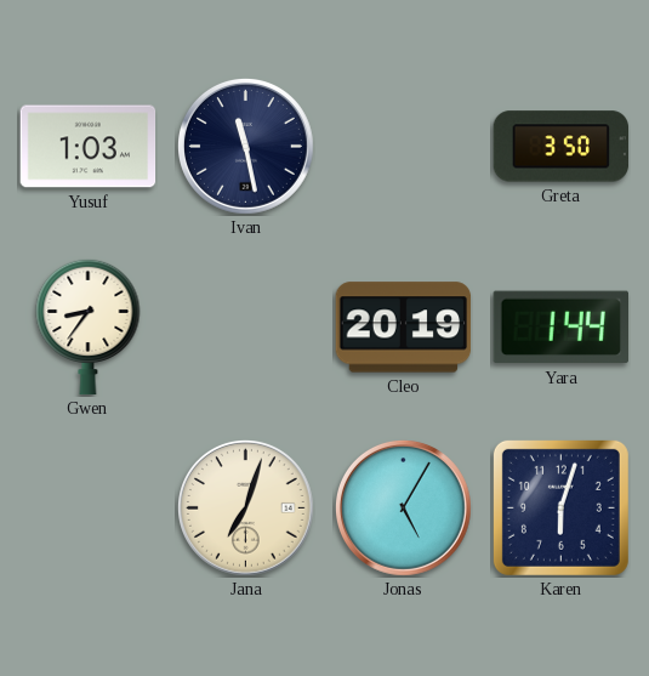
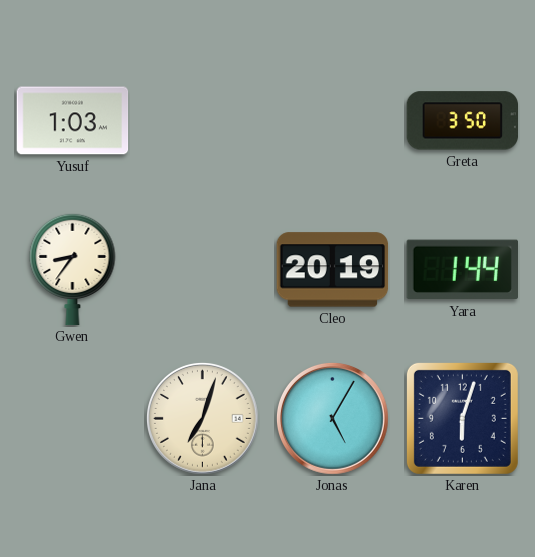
Ivan: 11:28 -> none
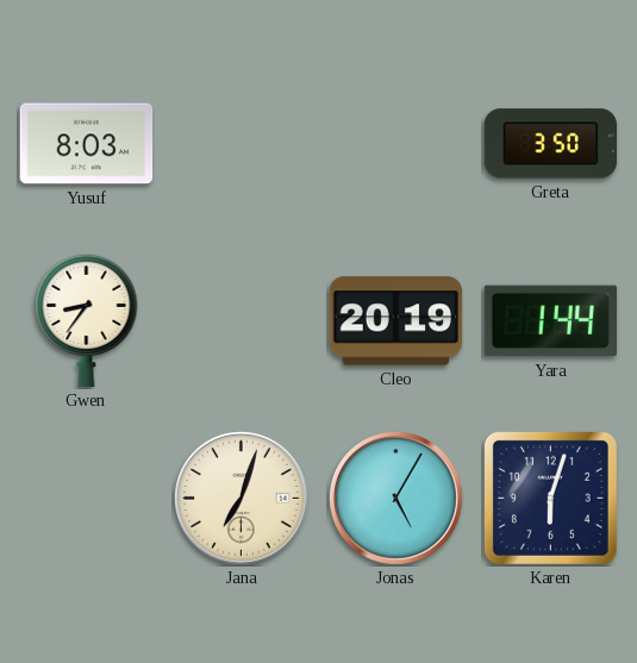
Yusuf: 1:03 -> 8:03
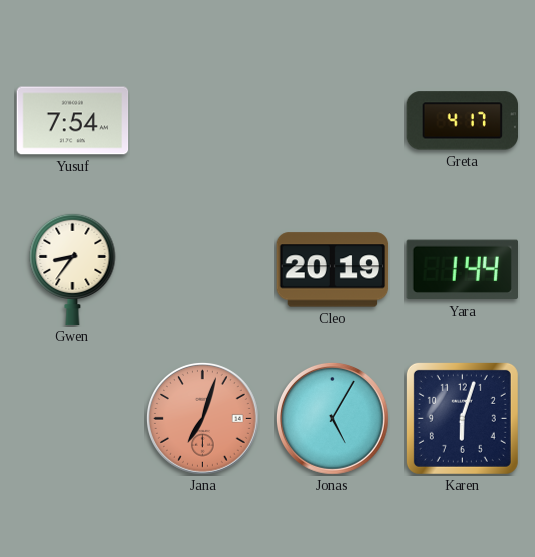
Yusuf: 8:03 -> 7:54
Greta: 3:50 -> 4:17
Jana dial: cream -> salmon
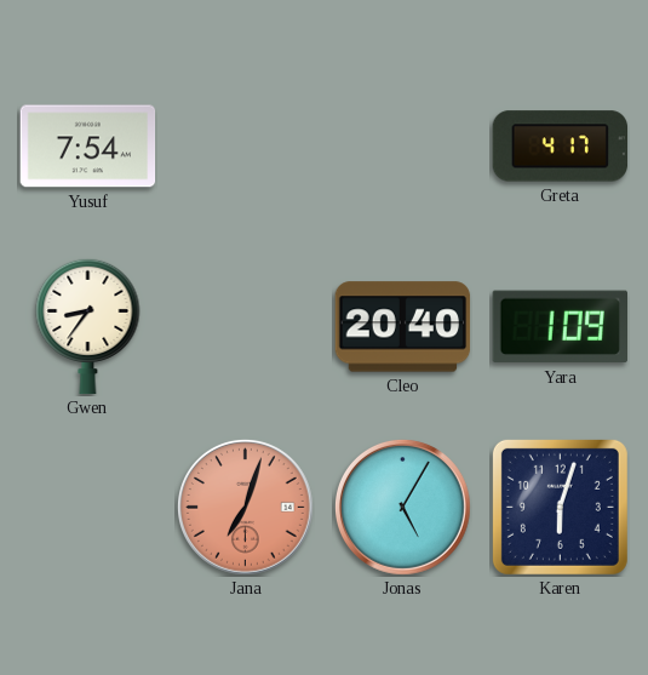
Cleo: 20:19 -> 20:40
Yara: 1:44 -> 1:09
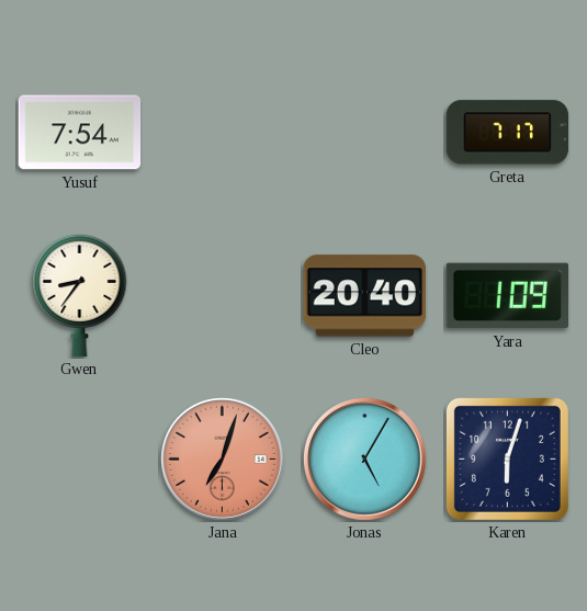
Greta: 4:17 -> 7:17
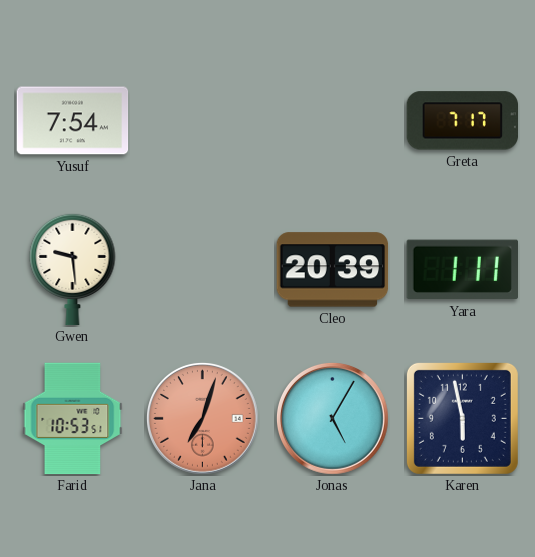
Gwen: 8:36 -> 9:29
Cleo: 20:40 -> 20:39
Yara: 1:09 -> 1:11
Farid: none -> 10:53
Karen: 6:03 -> 5:58
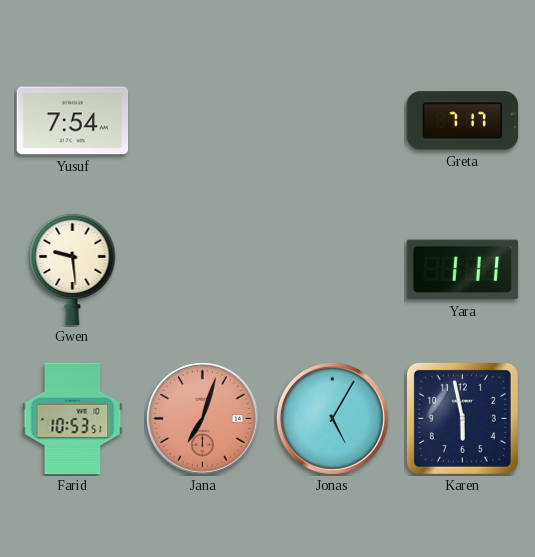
Cleo: 20:39 -> none
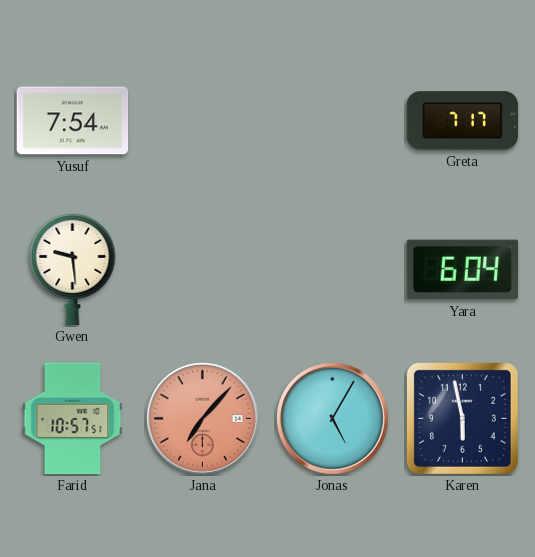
Yara: 1:11 -> 6:04
Farid: 10:53 -> 10:57
Jana: 7:03 -> 7:07
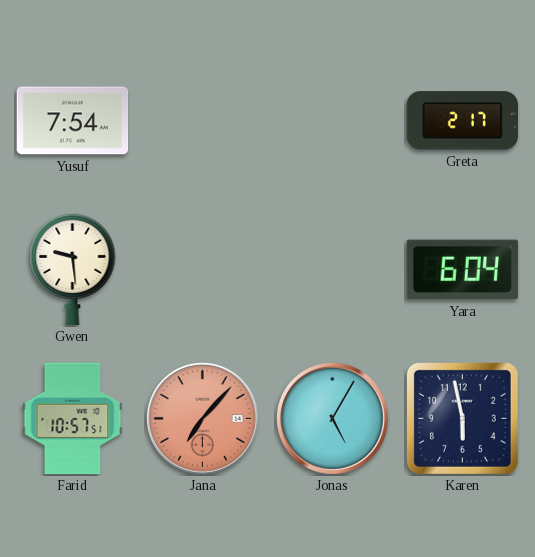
Greta: 7:17 -> 2:17
